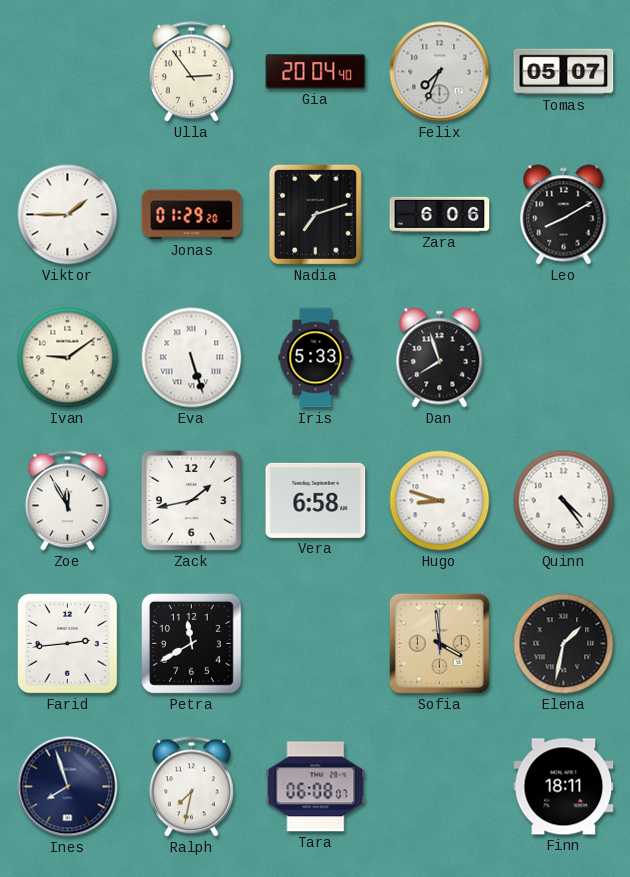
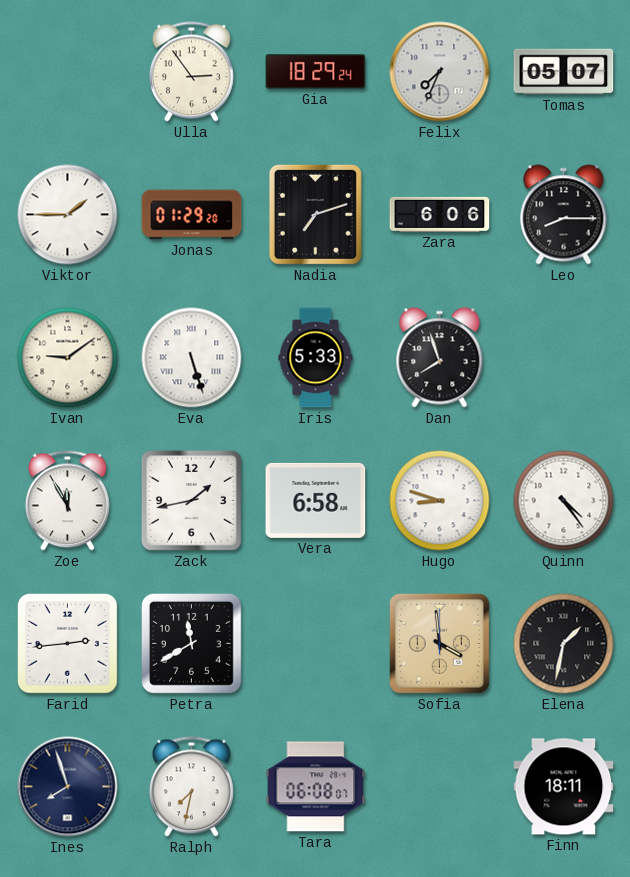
Gia: 20:04 -> 18:29
Leo: 8:10 -> 8:15
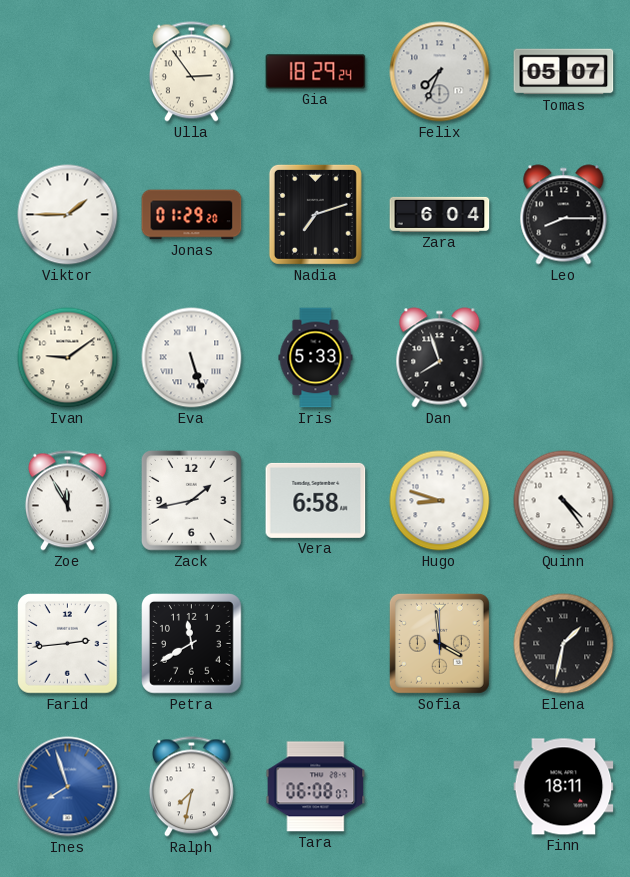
Zara: 6:06 -> 6:04
Ines dial: navy -> blue
